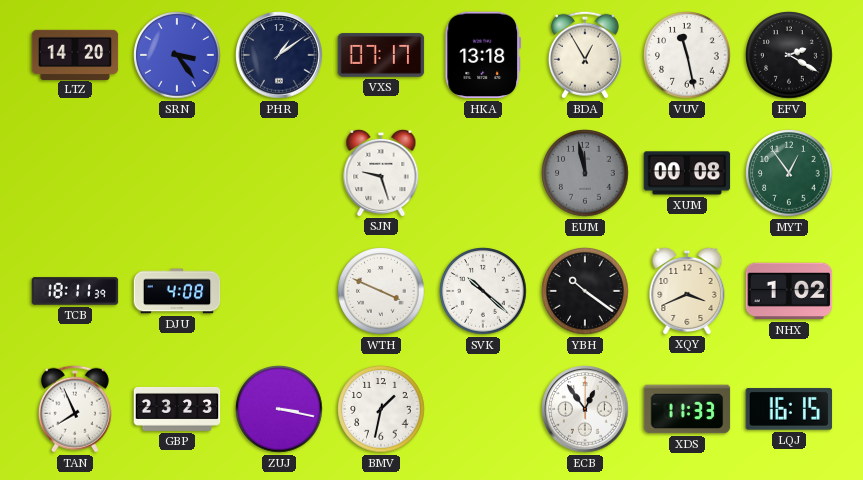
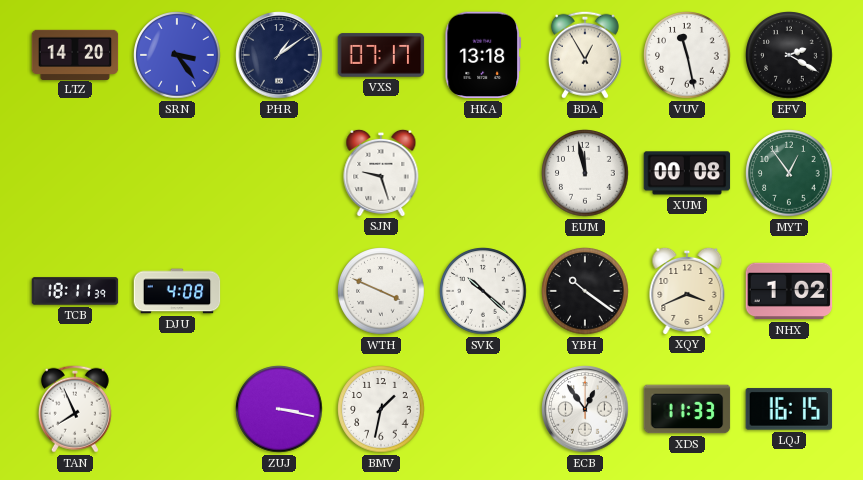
EUM dial: grey -> white
GBP: 23:23 -> none
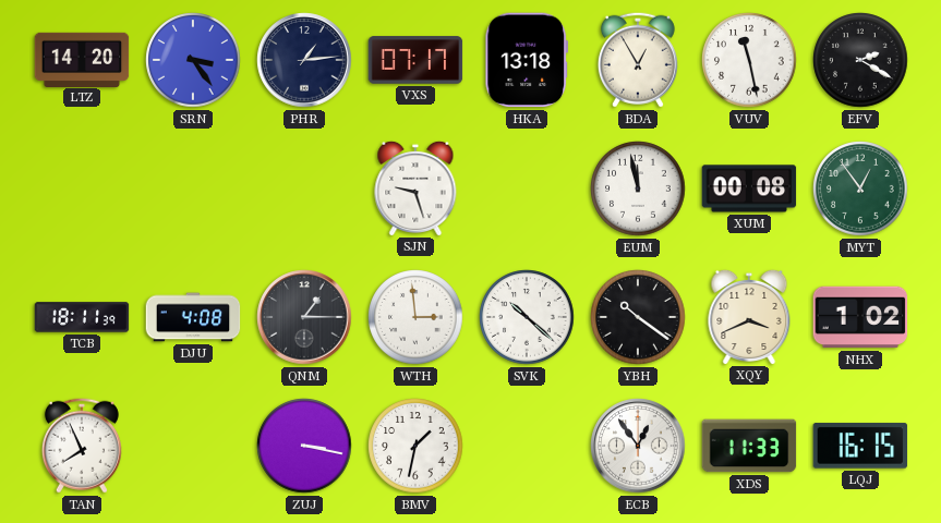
PHR: 1:09 -> 1:14
QNM: none -> 1:15
WTH: 3:49 -> 2:59
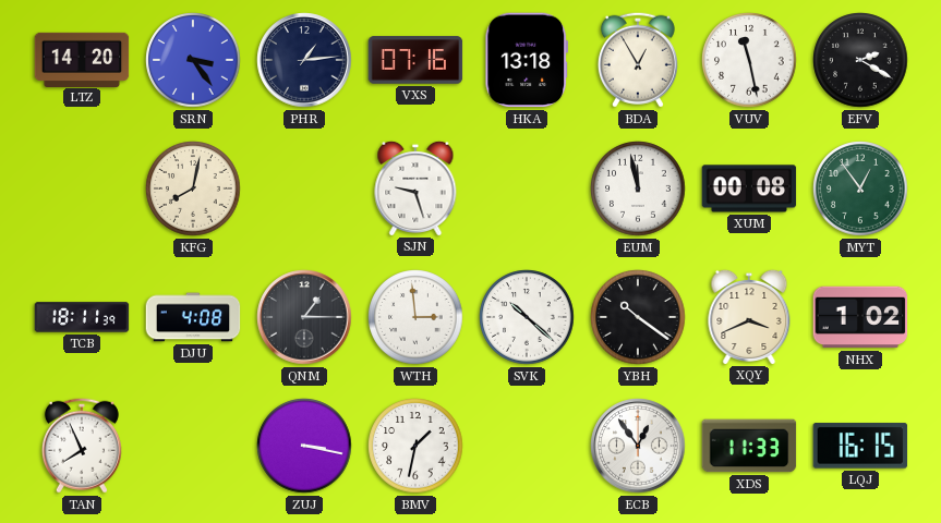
VXS: 07:17 -> 07:16
KFG: none -> 8:02
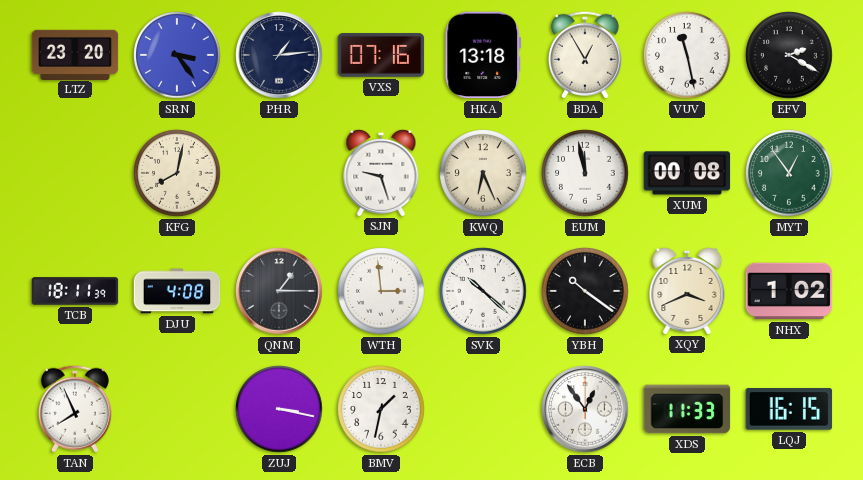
LTZ: 14:20 -> 23:20
KWQ: none -> 6:26
